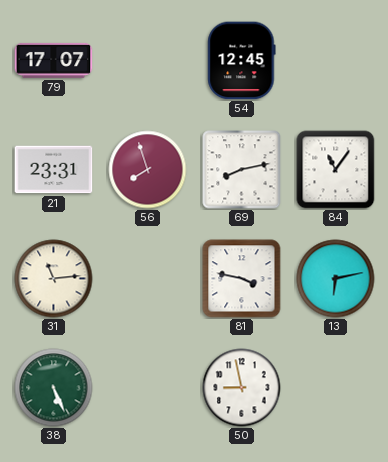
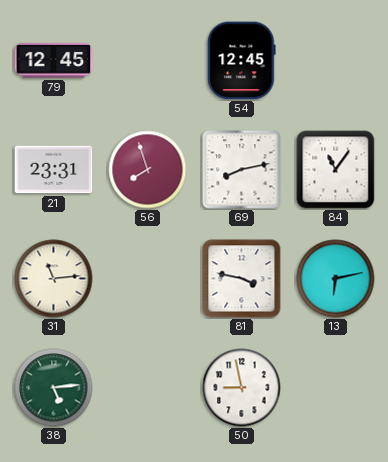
79: 17:07 -> 12:45
38: 5:26 -> 5:14
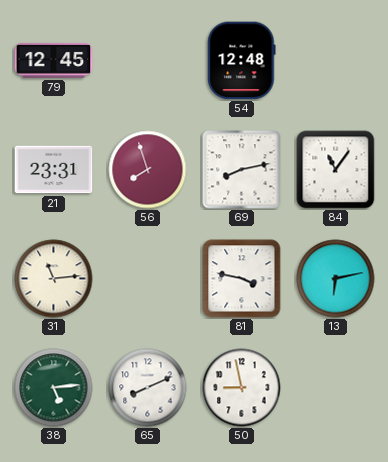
54: 12:45 -> 12:48
65: none -> 8:11
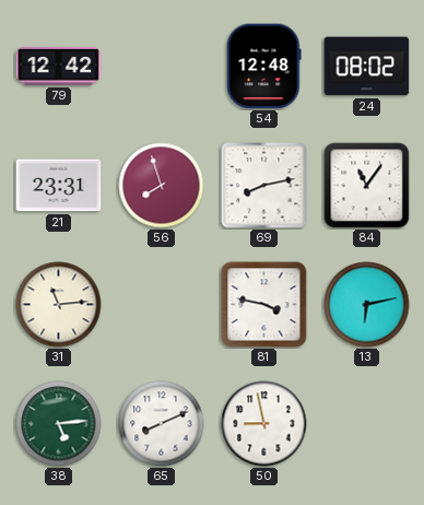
79: 12:45 -> 12:42
24: none -> 08:02
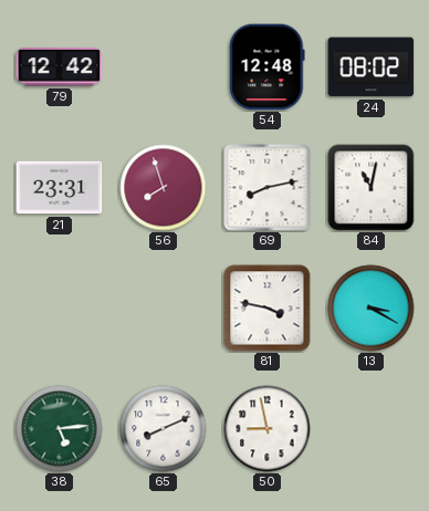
84: 11:06 -> 11:02
31: 11:14 -> none
13: 6:13 -> 3:20
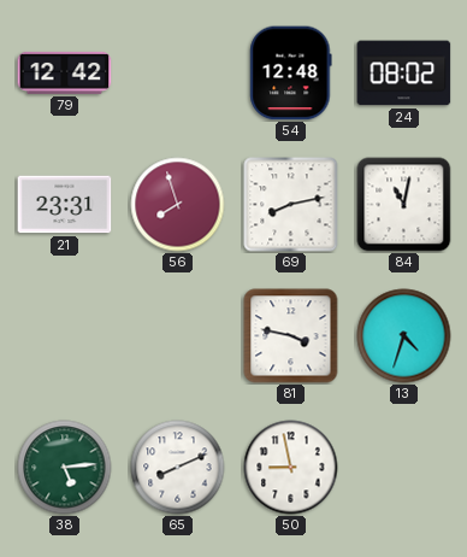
13: 3:20 -> 4:33
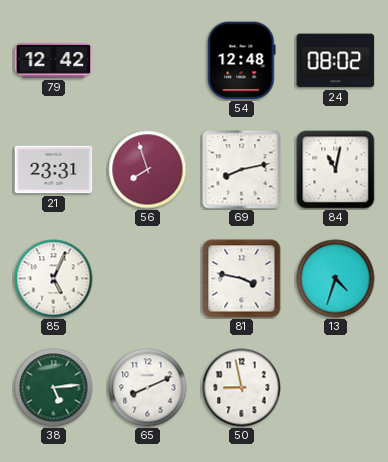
85: none -> 5:04
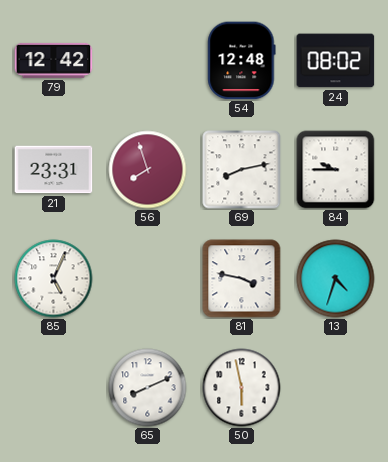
84: 11:02 -> 9:45
38: 5:14 -> none
50: 8:58 -> 5:58
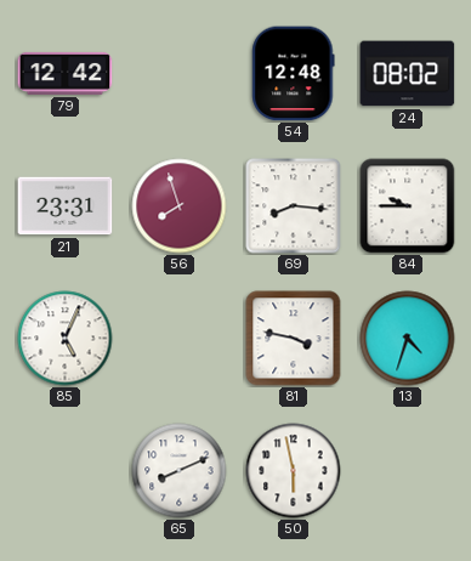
69: 8:13 -> 8:16
